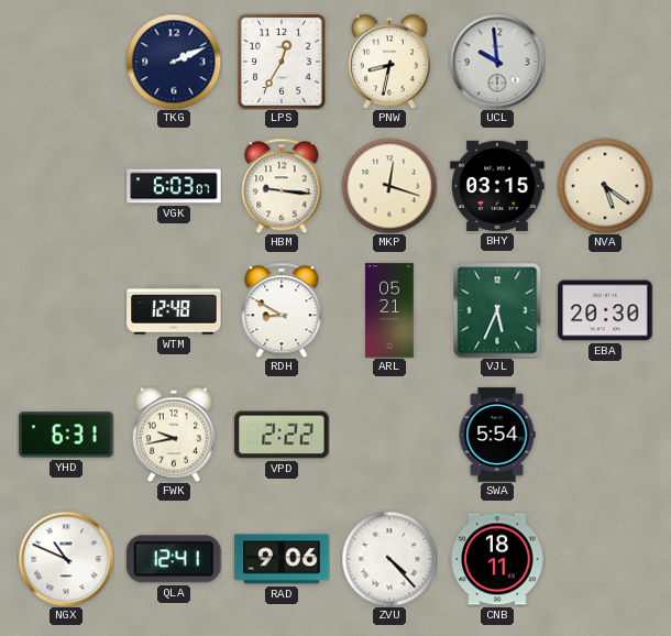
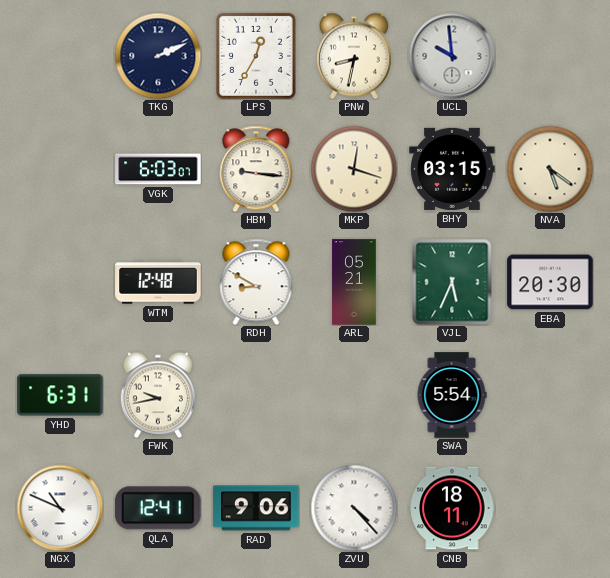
VPD: 2:22 -> none
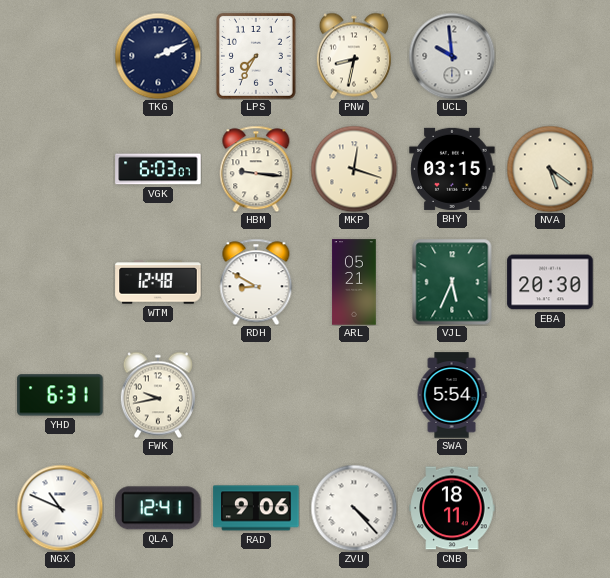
LPS: 12:35 -> 7:35
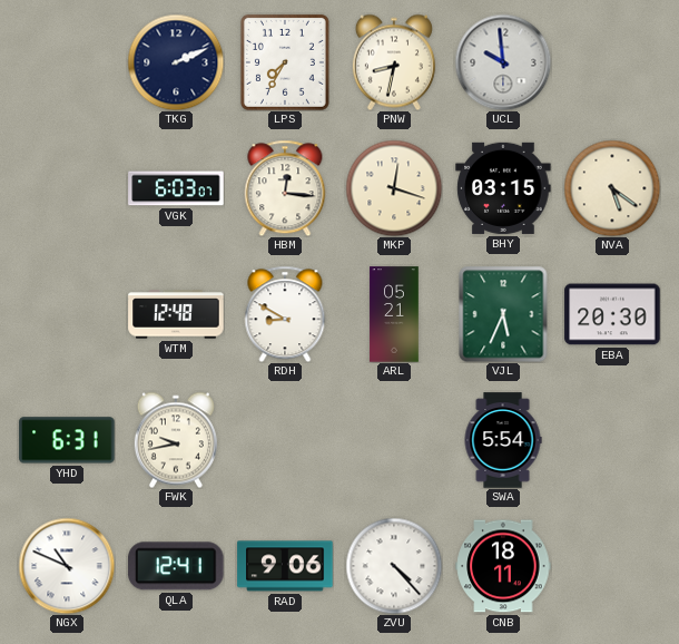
HBM: 9:16 -> 12:16
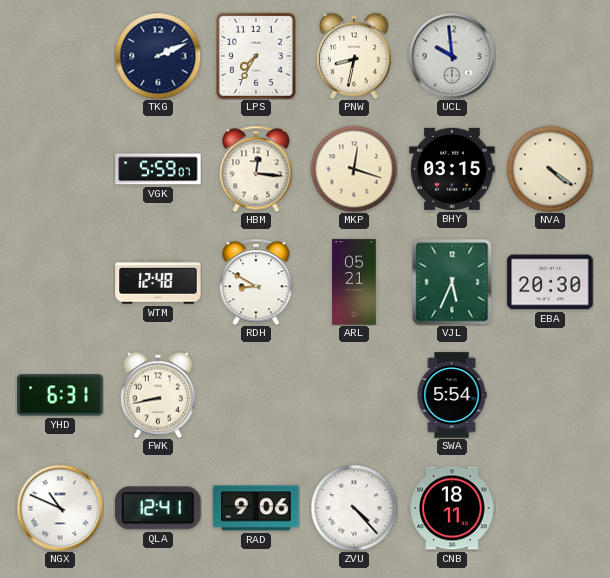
VGK: 6:03 -> 5:59
NVA: 5:21 -> 4:21
FWK: 9:43 -> 8:43
